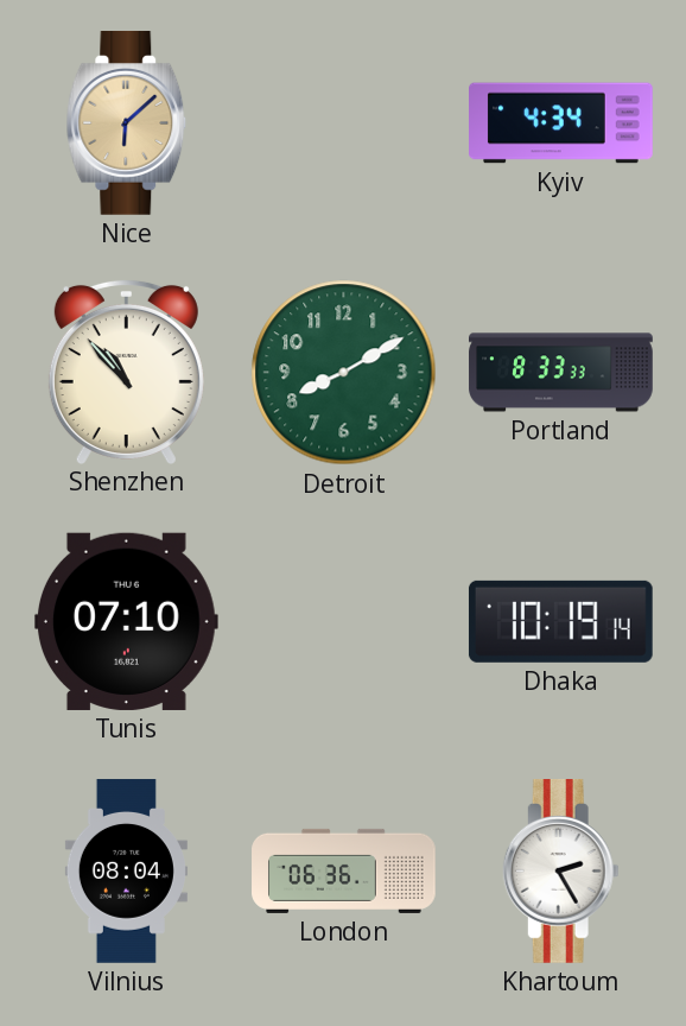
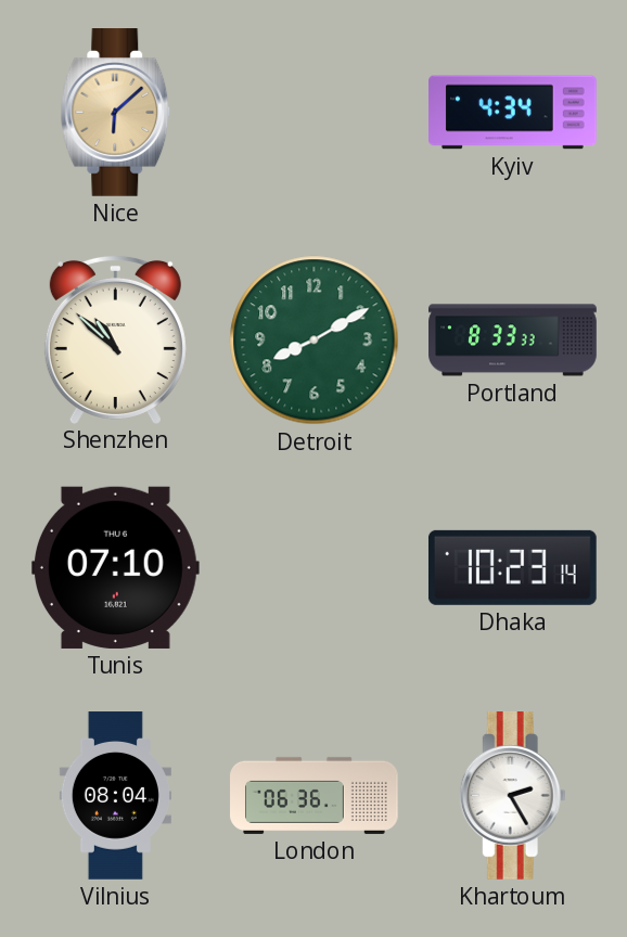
Shenzhen: 10:53 -> 10:52
Dhaka: 10:19 -> 10:23
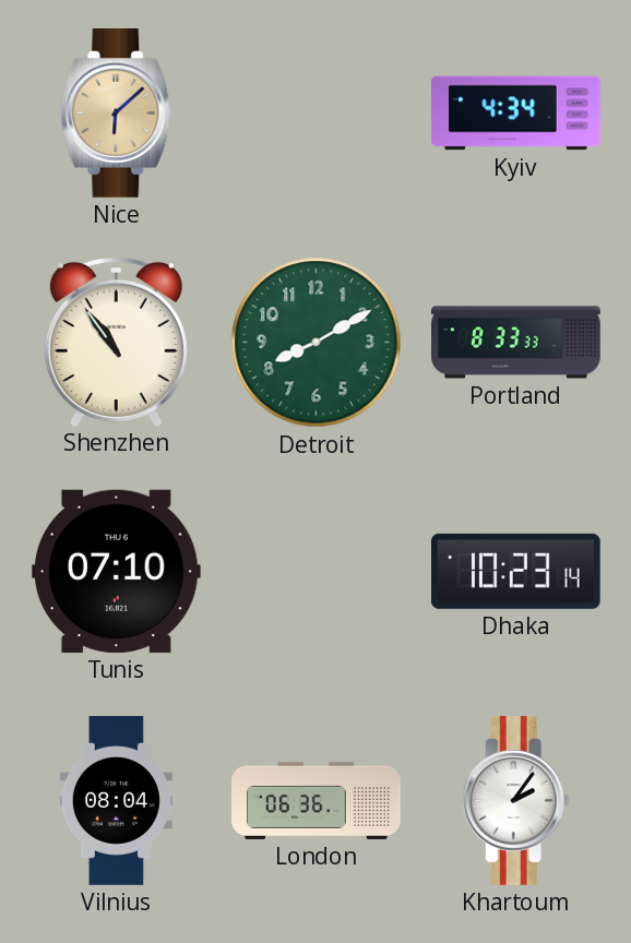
Shenzhen: 10:52 -> 10:54
Khartoum: 2:25 -> 2:06
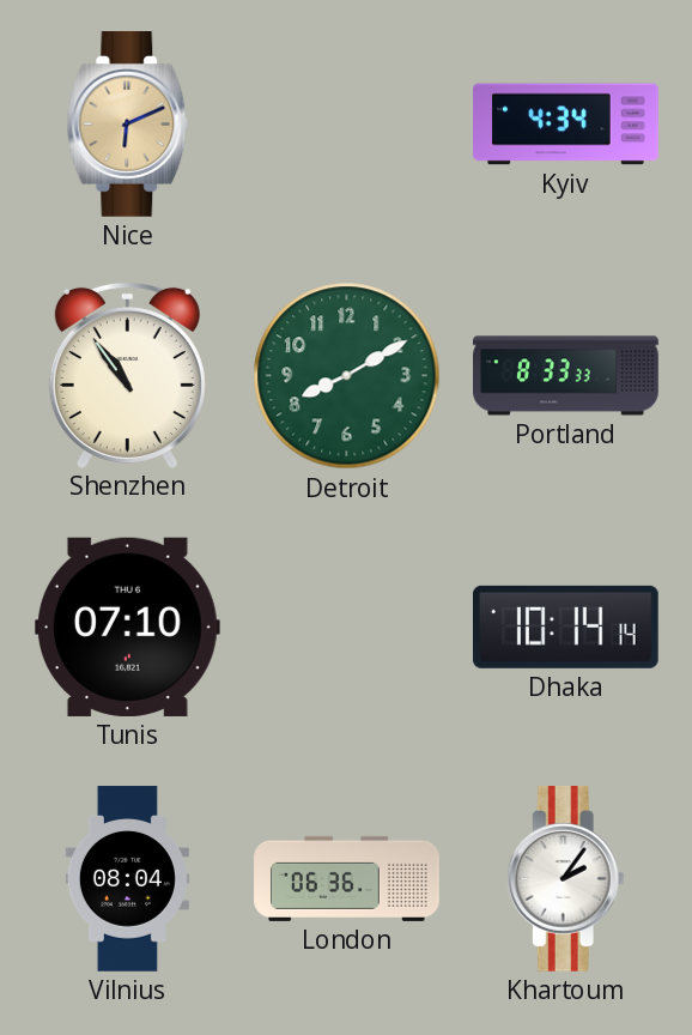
Nice: 6:08 -> 6:11
Dhaka: 10:23 -> 10:14
